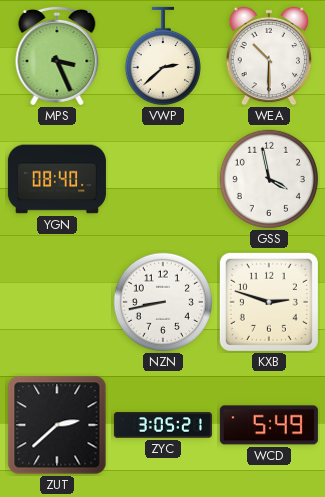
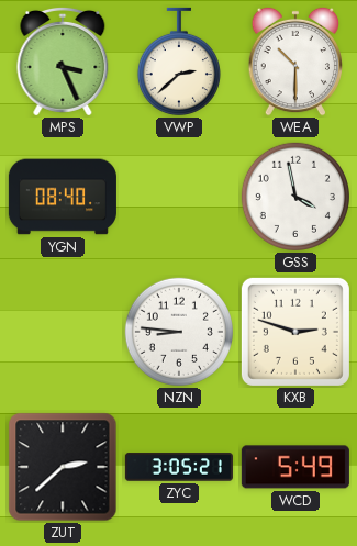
NZN: 8:43 -> 8:46
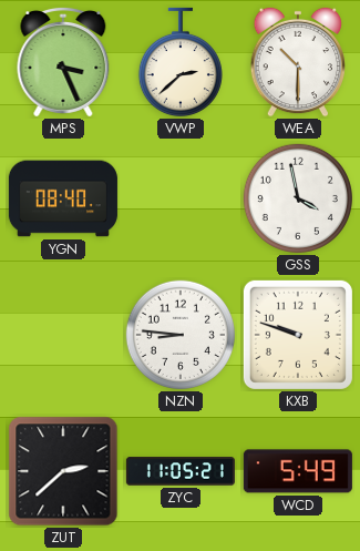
KXB: 2:48 -> 9:48
ZYC: 3:05 -> 11:05
